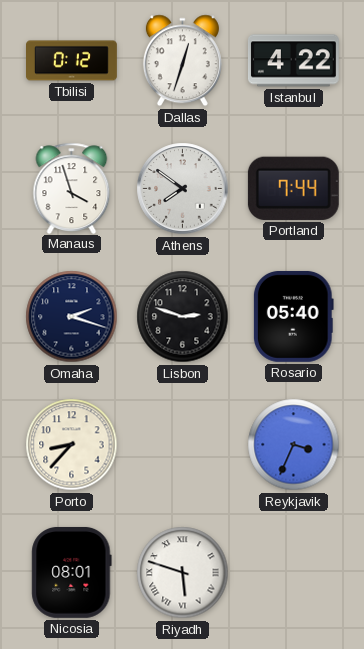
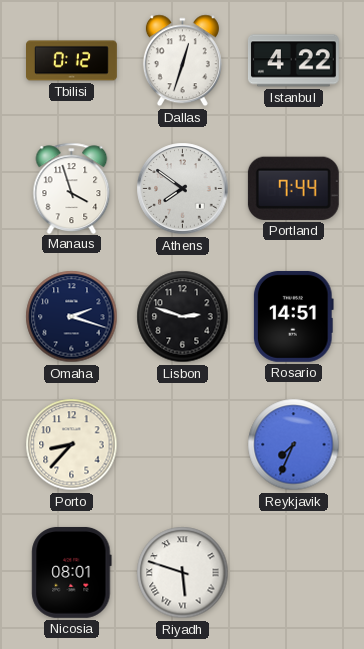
Rosario: 05:40 -> 14:51
Reykjavik: 3:34 -> 7:34
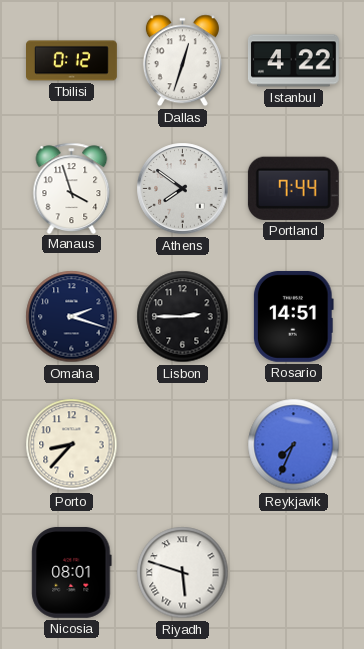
Lisbon: 2:48 -> 2:45
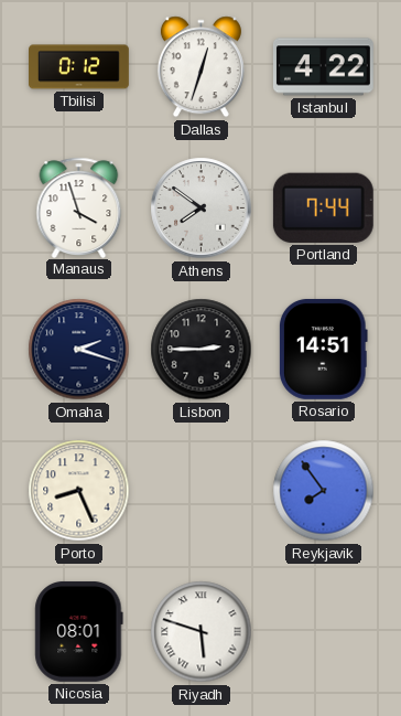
Porto: 8:37 -> 8:26
Reykjavik: 7:34 -> 7:54
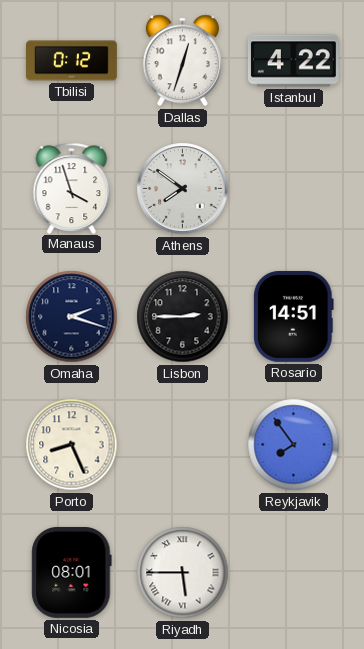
Portland: 7:44 -> none
Riyadh: 5:48 -> 5:45
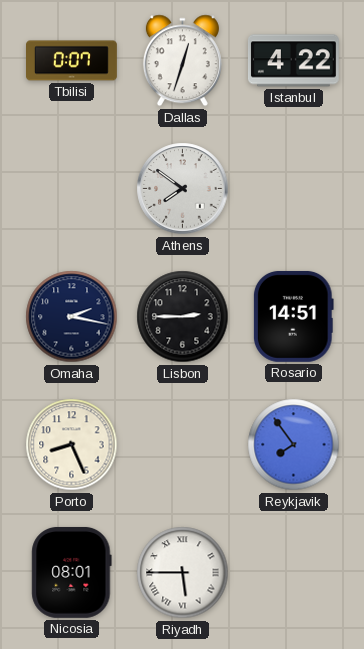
Tbilisi: 0:12 -> 0:07
Manaus: 3:57 -> none
Omaha: 2:18 -> 2:17
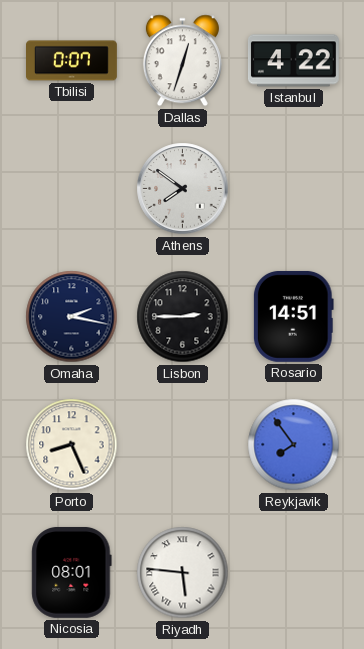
Riyadh: 5:45 -> 5:46
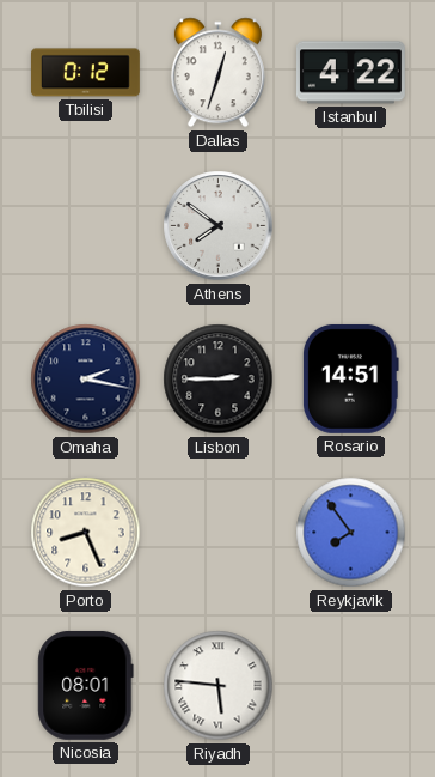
Tbilisi: 0:07 -> 0:12
